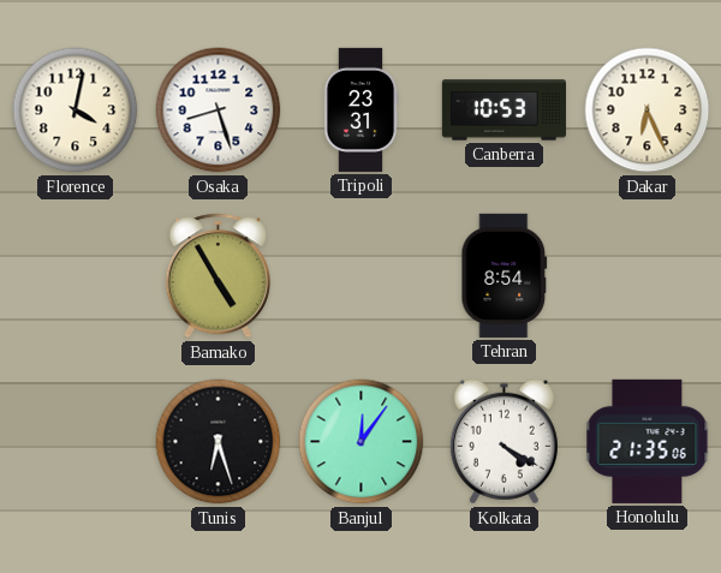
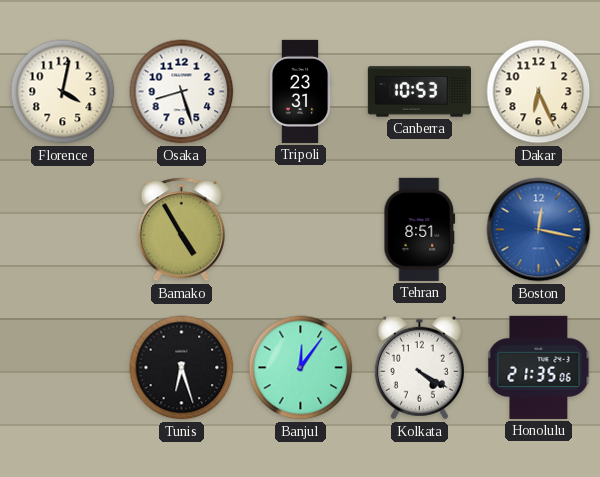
Tehran: 8:54 -> 8:51
Boston: none -> 12:17
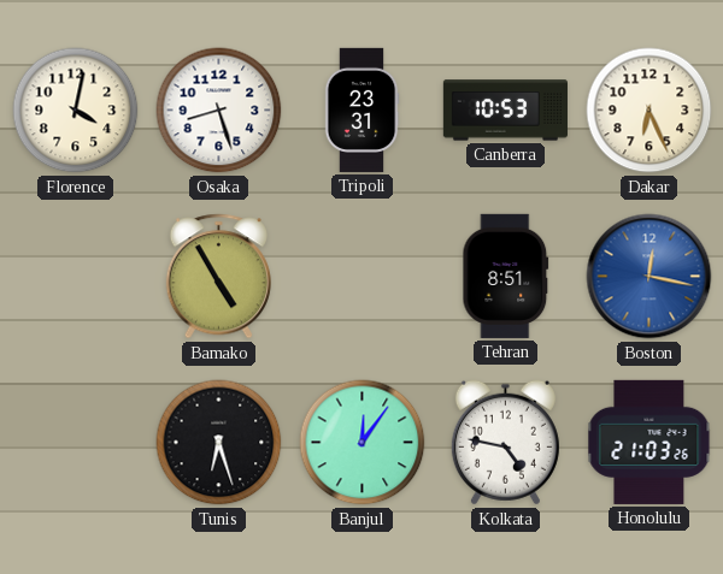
Kolkata: 4:20 -> 4:47
Honolulu: 21:35 -> 21:03
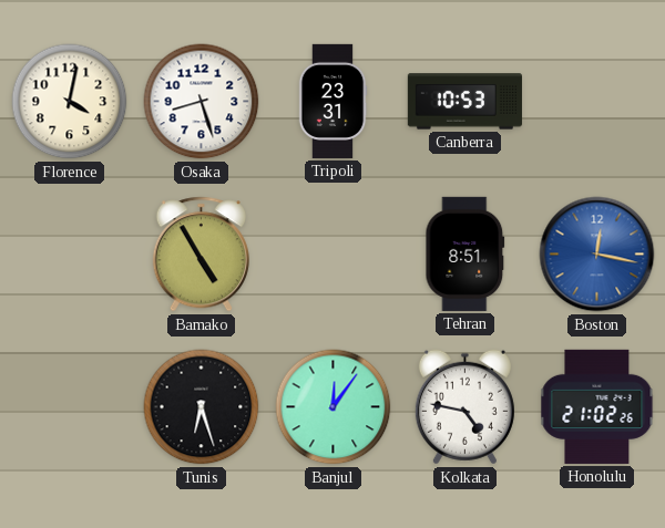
Dakar: 6:26 -> none
Honolulu: 21:03 -> 21:02
